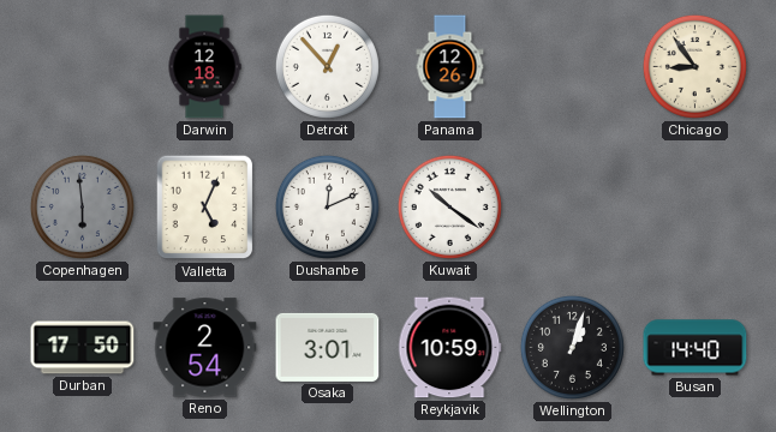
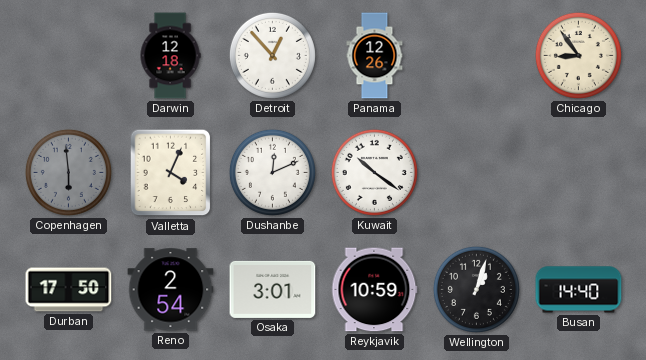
Valletta: 5:04 -> 4:04
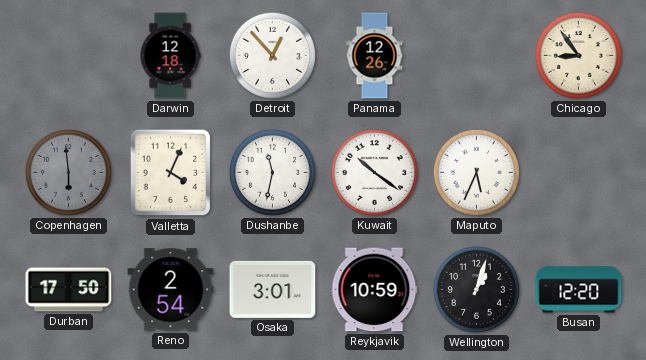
Dushanbe: 12:11 -> 11:32
Maputo: none -> 5:34
Busan: 14:40 -> 12:20
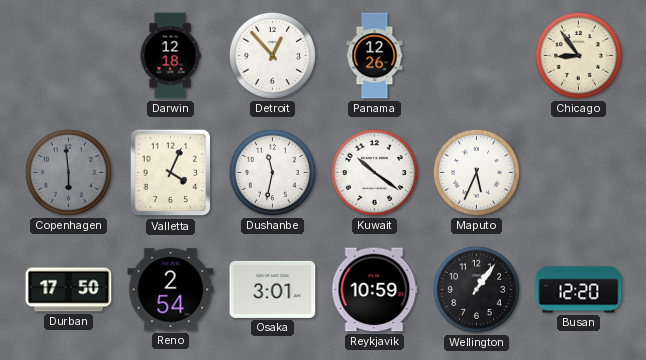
Wellington: 1:03 -> 1:06
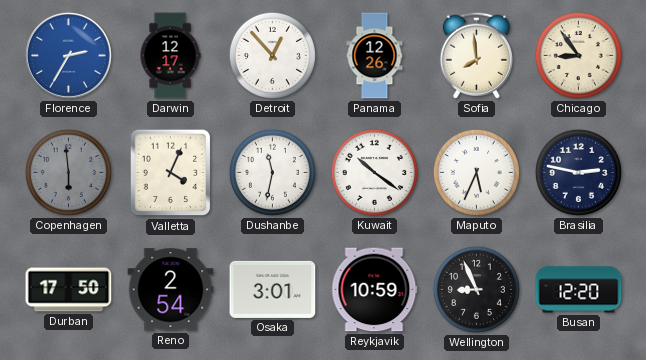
Florence: none -> 2:35
Darwin: 12:18 -> 12:17
Sofia: none -> 7:59
Brasilia: none -> 2:47
Wellington: 1:06 -> 8:56
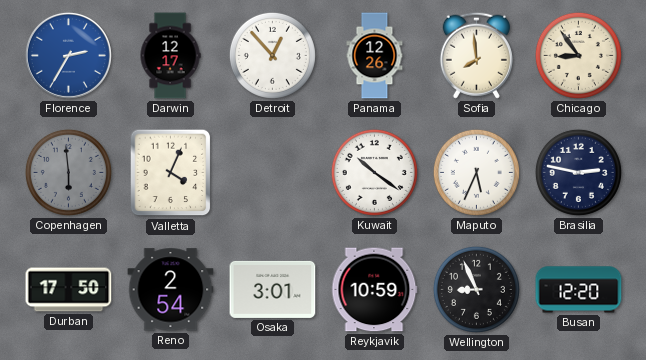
Dushanbe: 11:32 -> none
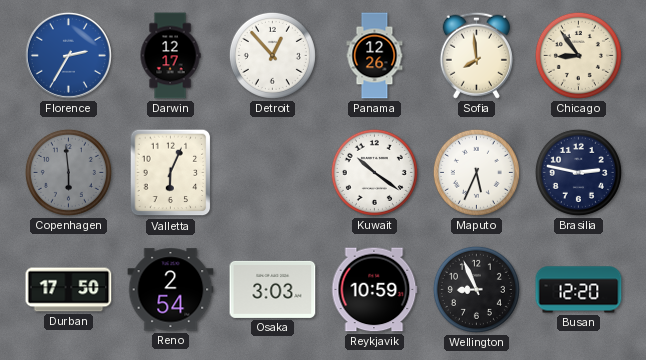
Valletta: 4:04 -> 6:04
Osaka: 3:01 -> 3:03
